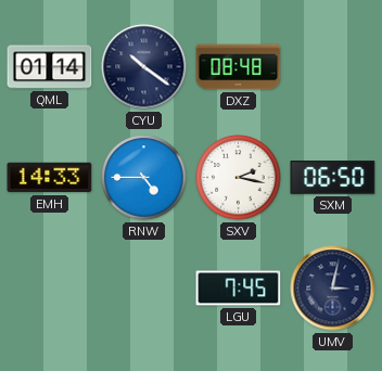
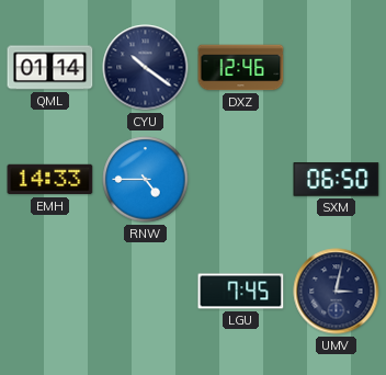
DXZ: 08:48 -> 12:46
SXV: 2:17 -> none
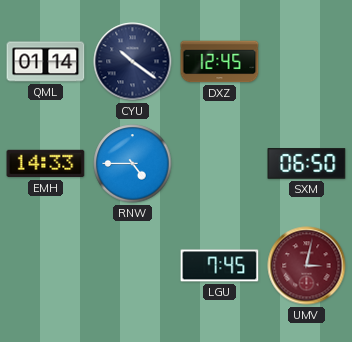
DXZ: 12:46 -> 12:45
UMV dial: navy -> burgundy
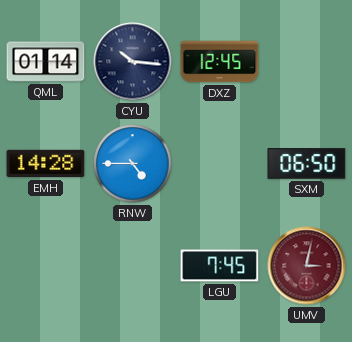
CYU: 10:21 -> 10:16
EMH: 14:33 -> 14:28
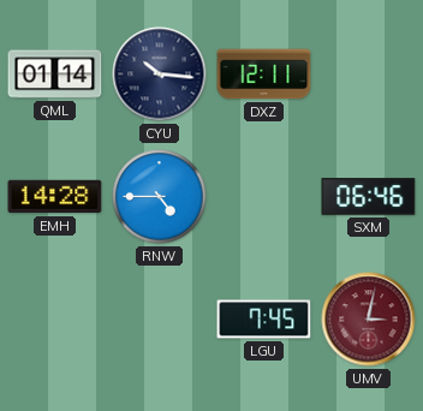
DXZ: 12:45 -> 12:11
SXM: 06:50 -> 06:46
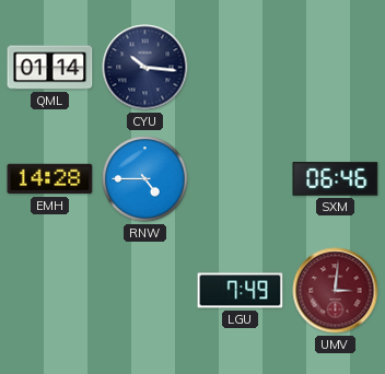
DXZ: 12:11 -> none
LGU: 7:45 -> 7:49
UMV: 3:02 -> 3:01
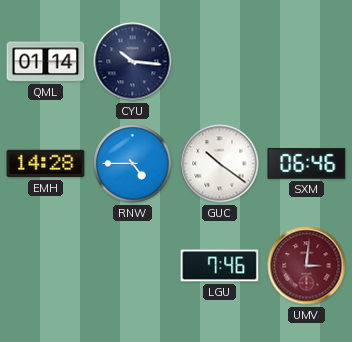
GUC: none -> 10:21
LGU: 7:49 -> 7:46
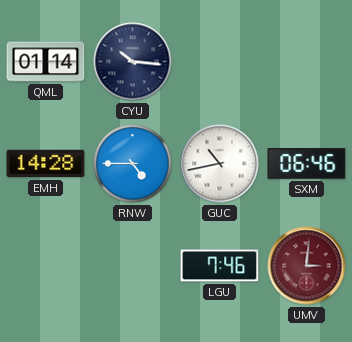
GUC: 10:21 -> 10:43
